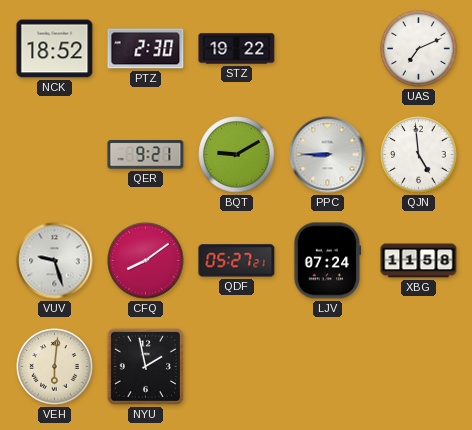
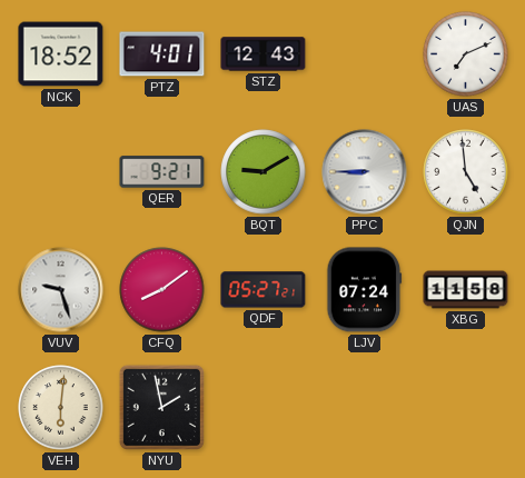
PTZ: 2:30 -> 4:01
STZ: 19:22 -> 12:43
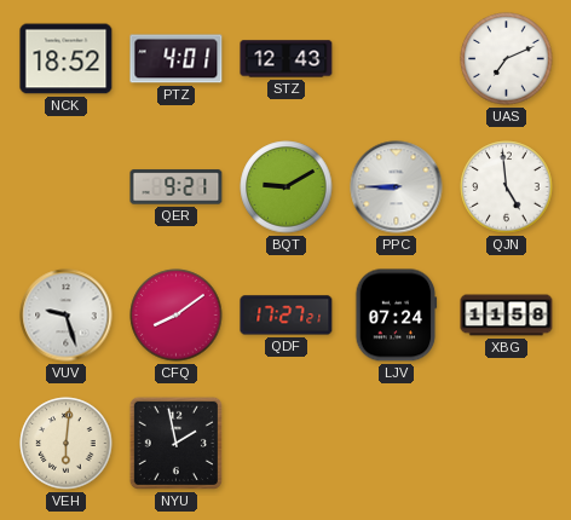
QDF: 05:27 -> 17:27
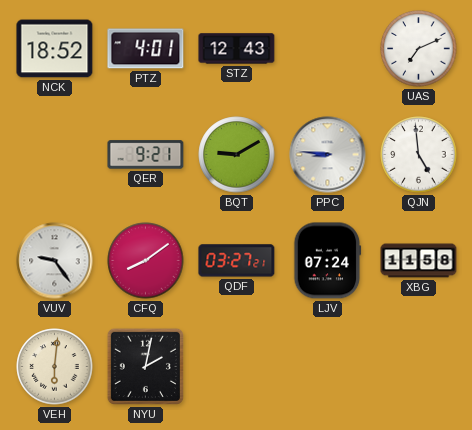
PPC: 8:45 -> 8:46
VUV: 9:27 -> 9:24
QDF: 17:27 -> 03:27
NYU: 1:58 -> 2:02
